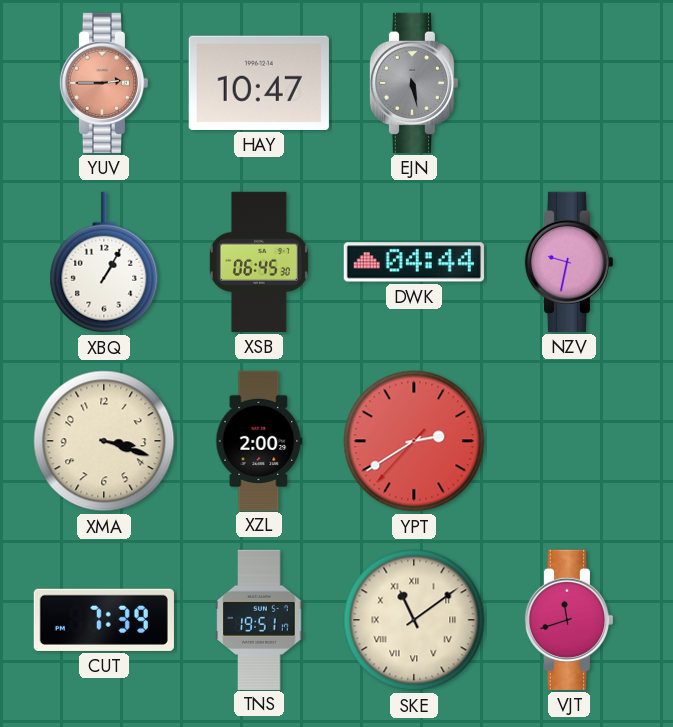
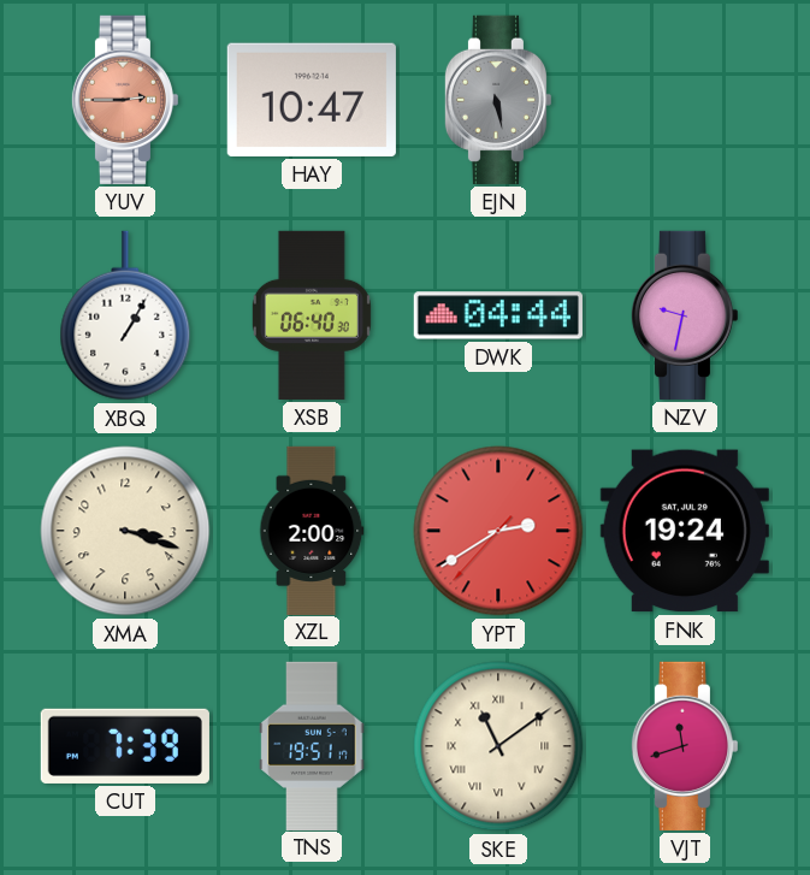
XSB: 06:45 -> 06:40
FNK: none -> 19:24
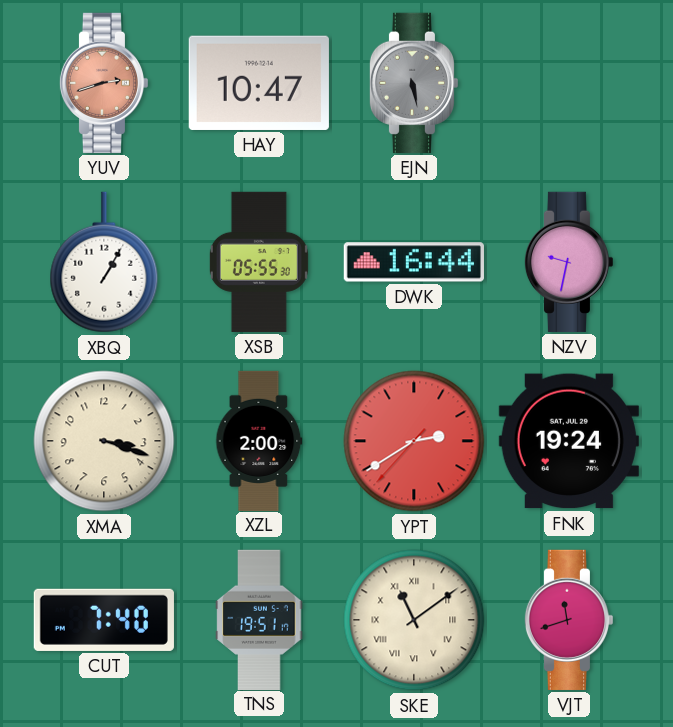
YUV: 2:45 -> 2:42
XSB: 06:40 -> 05:55
DWK: 04:44 -> 16:44
CUT: 7:39 -> 7:40
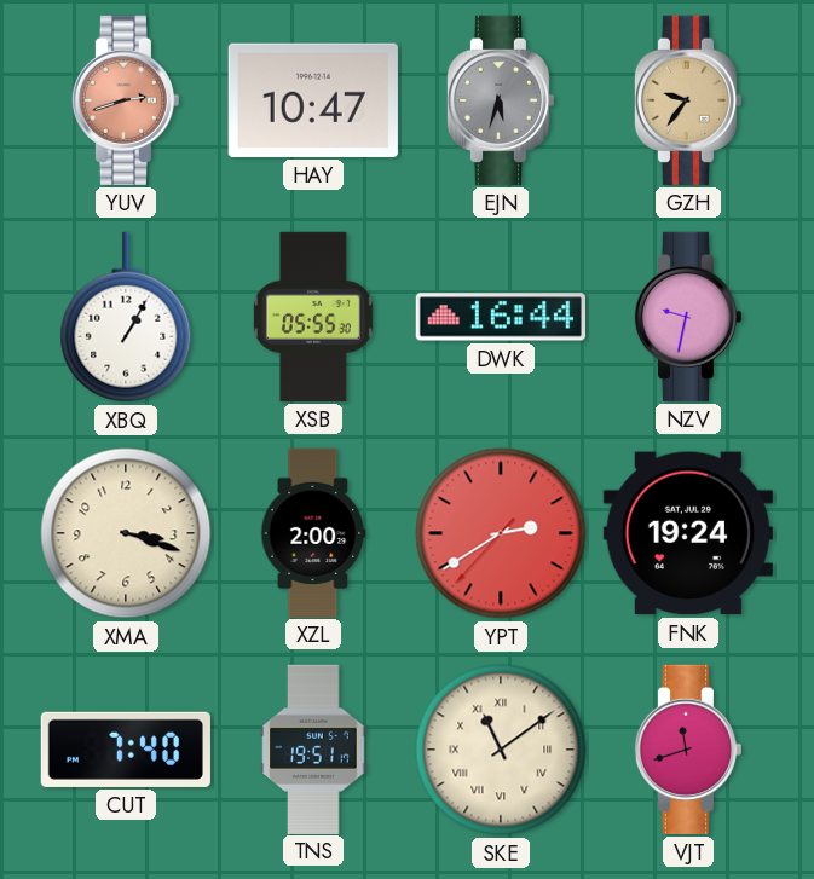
EJN: 5:28 -> 5:33
GZH: none -> 9:36
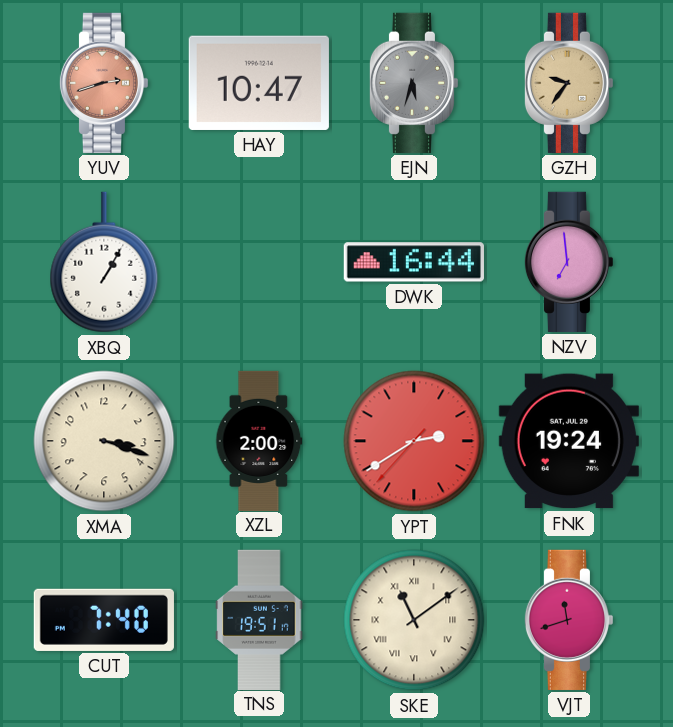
XSB: 05:55 -> none
NZV: 9:32 -> 6:59
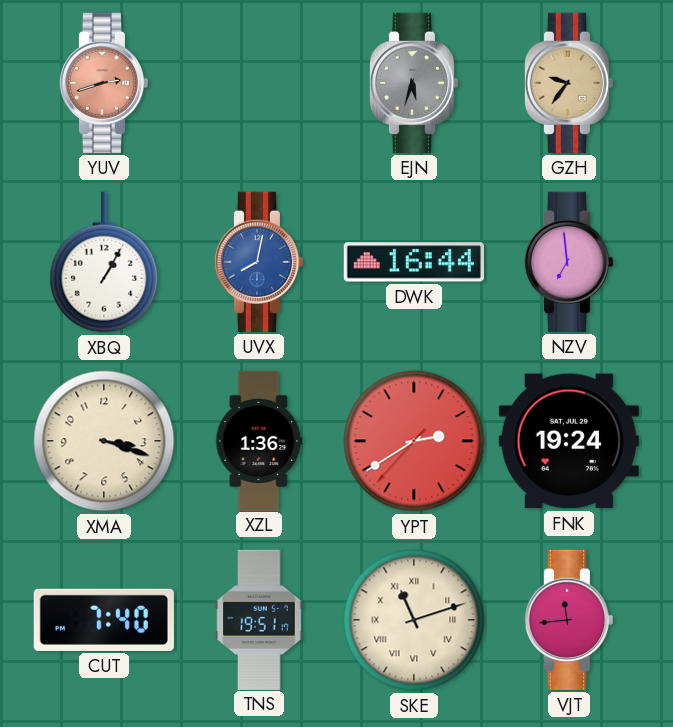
HAY: 10:47 -> none
UVX: none -> 8:02
XZL: 2:00 -> 1:36
SKE: 11:09 -> 11:12
VJT: 11:42 -> 11:44
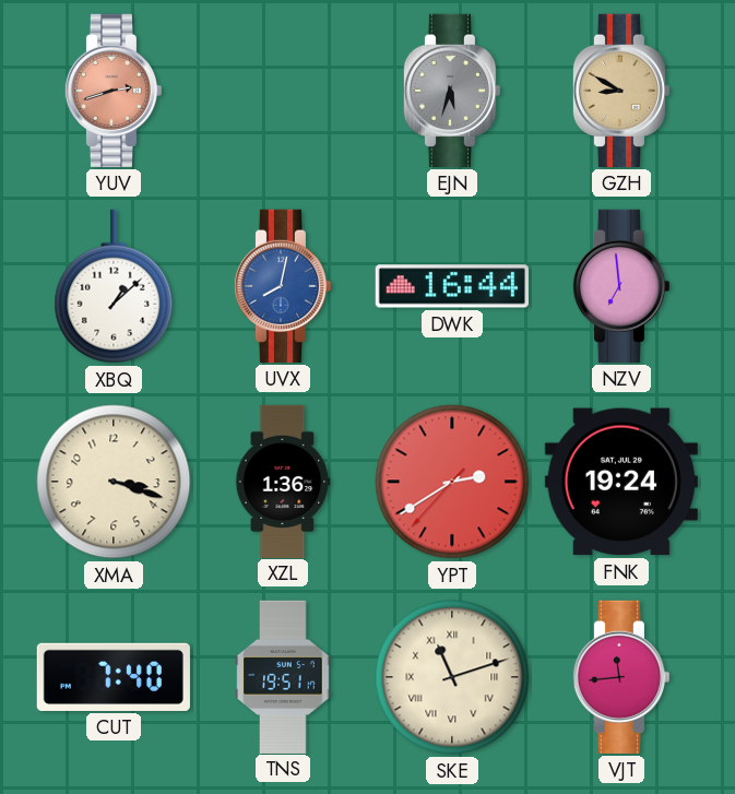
GZH: 9:36 -> 8:50
XBQ: 1:05 -> 1:08
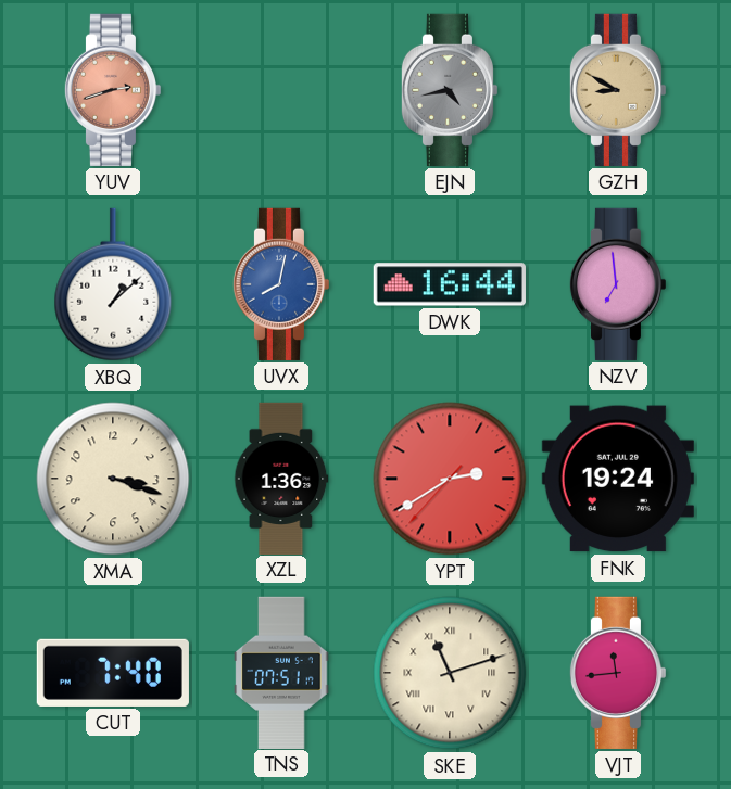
EJN: 5:33 -> 4:43
TNS: 19:51 -> 07:51
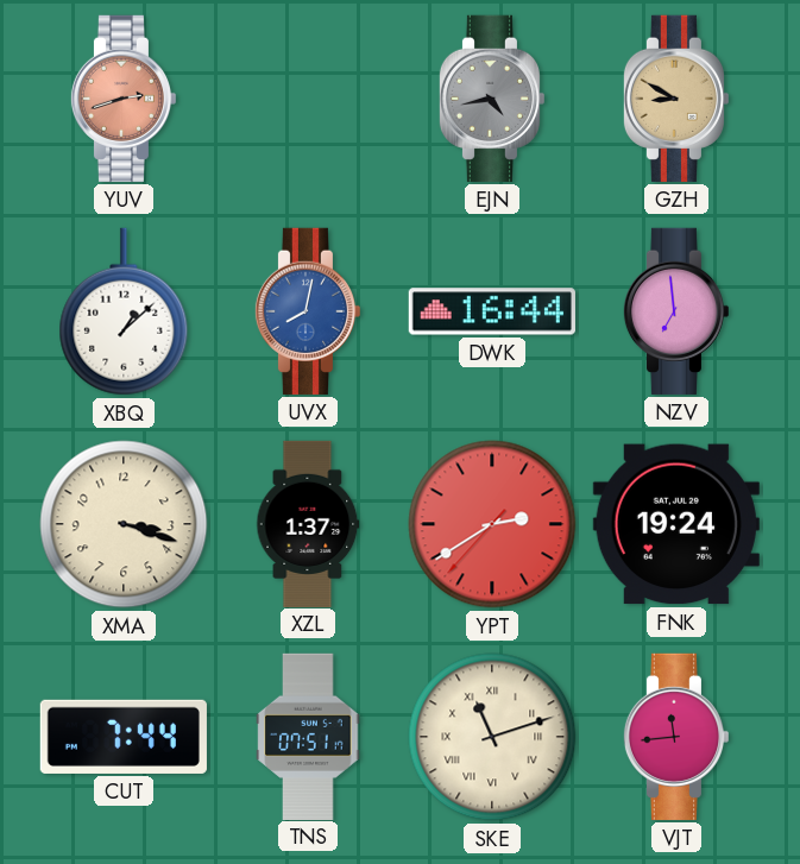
XZL: 1:36 -> 1:37
CUT: 7:40 -> 7:44
